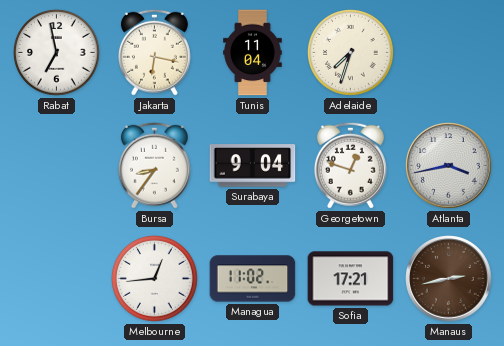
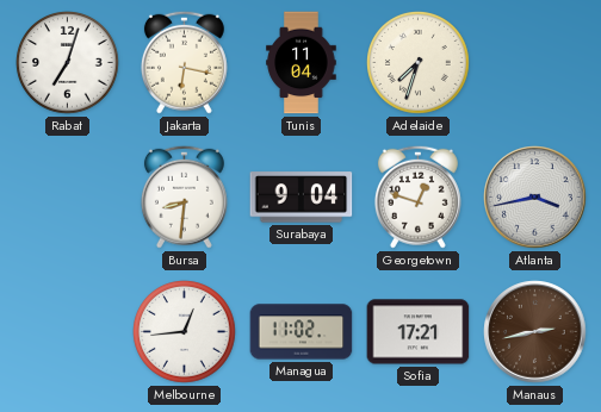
Rabat: 6:58 -> 7:03
Bursa: 8:36 -> 8:31
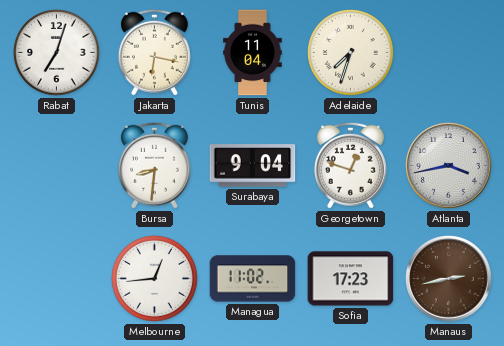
Sofia: 17:21 -> 17:23
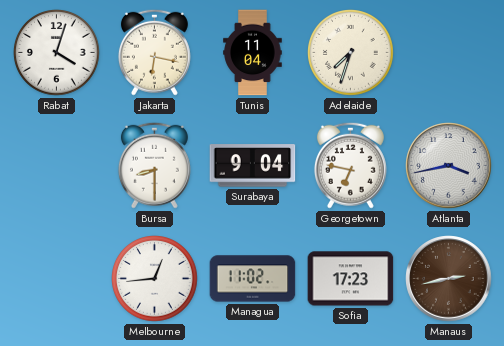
Rabat: 7:03 -> 4:03
Bursa: 8:31 -> 8:30
Georgetown: 12:48 -> 6:47
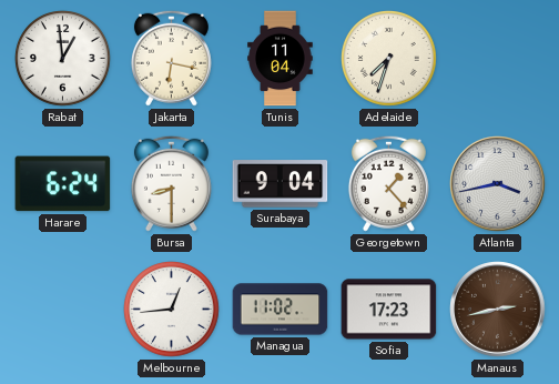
Rabat: 4:03 -> 12:59
Harare: none -> 6:24
Georgetown: 6:47 -> 1:23
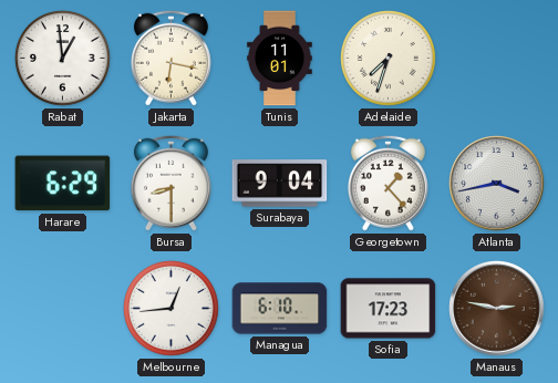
Tunis: 11:04 -> 11:01
Harare: 6:24 -> 6:29
Managua: 11:02 -> 6:10
Manaus: 2:43 -> 2:47
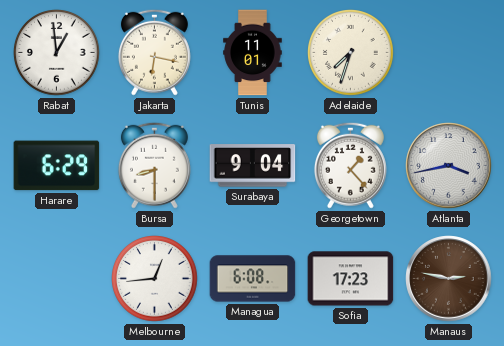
Managua: 6:10 -> 6:08
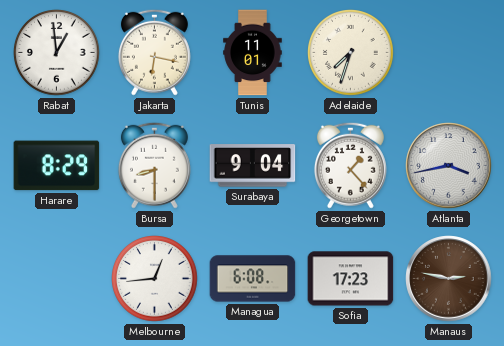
Harare: 6:29 -> 8:29
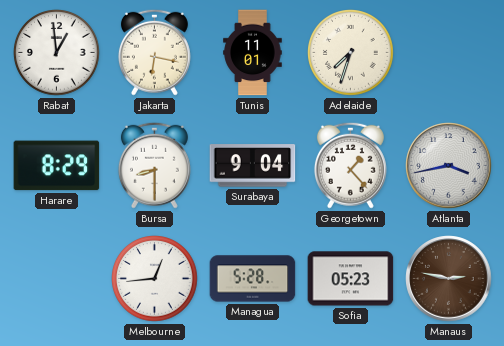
Managua: 6:08 -> 5:28
Sofia: 17:23 -> 05:23
